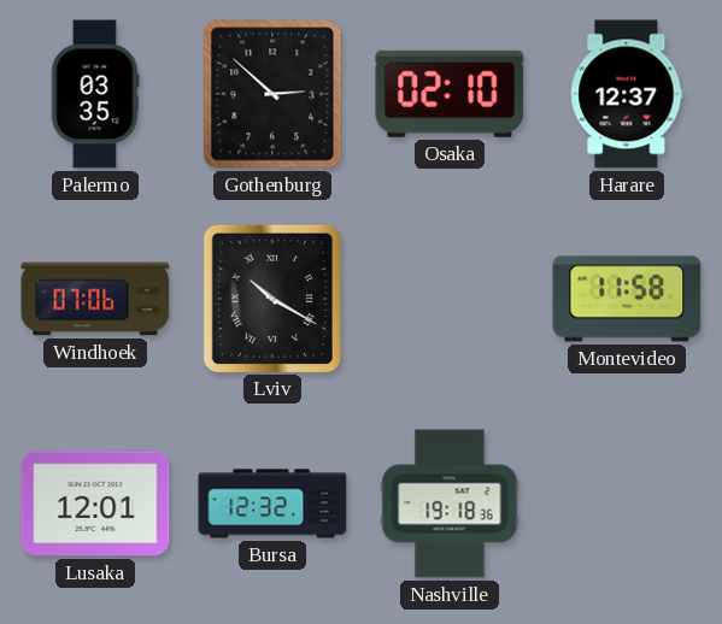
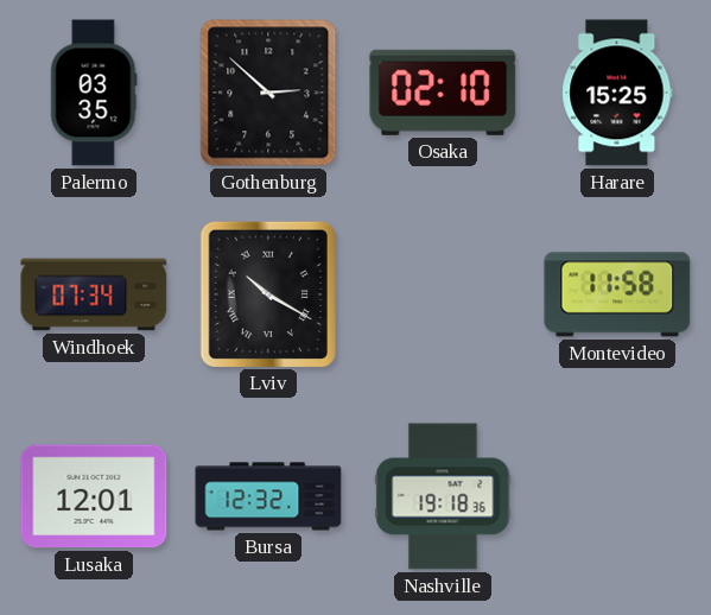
Harare: 12:37 -> 15:25
Windhoek: 07:06 -> 07:34
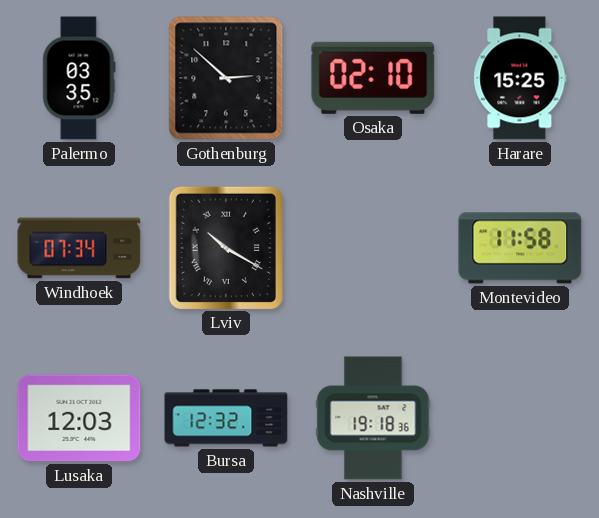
Lusaka: 12:01 -> 12:03
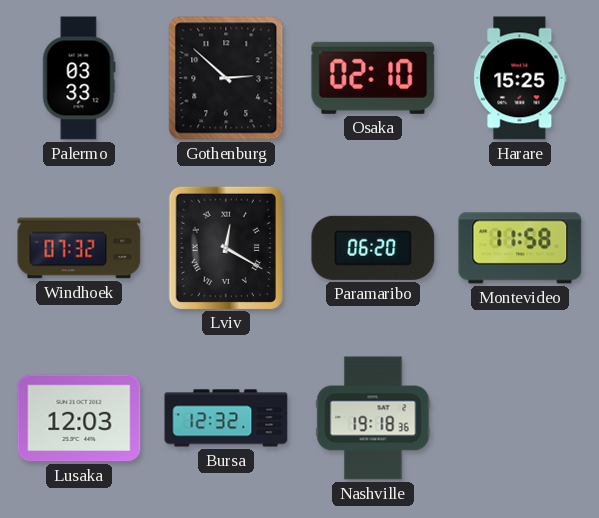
Palermo: 03:35 -> 03:33
Windhoek: 07:34 -> 07:32
Lviv: 10:20 -> 12:20
Paramaribo: none -> 06:20
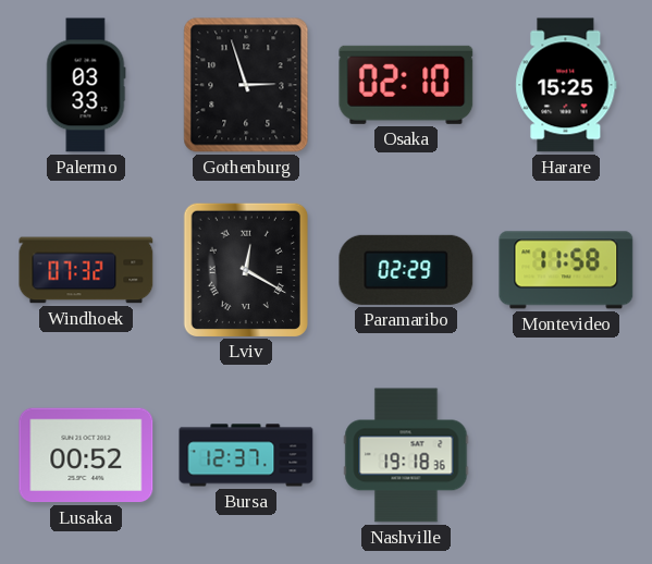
Gothenburg: 2:52 -> 2:57
Paramaribo: 06:20 -> 02:29
Lusaka: 12:03 -> 00:52
Bursa: 12:32 -> 12:37
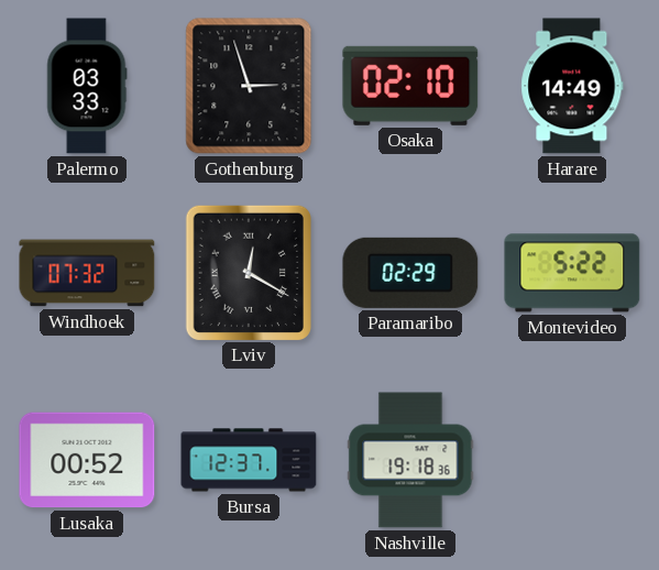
Harare: 15:25 -> 14:49
Montevideo: 11:58 -> 5:22
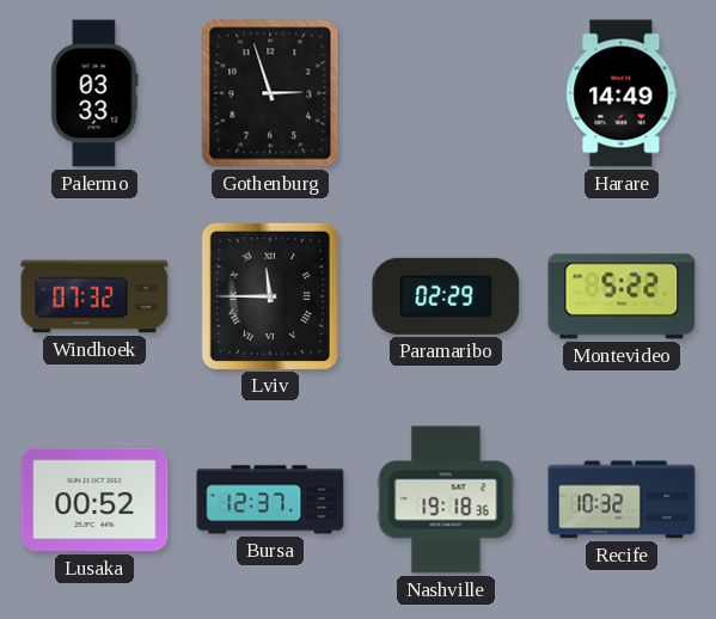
Osaka: 02:10 -> none
Lviv: 12:20 -> 11:45
Recife: none -> 10:32
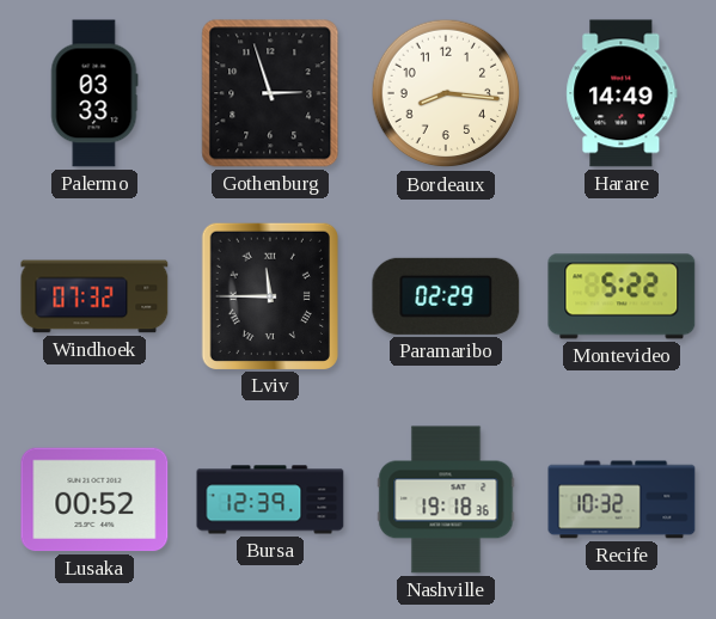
Bordeaux: none -> 8:16
Bursa: 12:37 -> 12:39
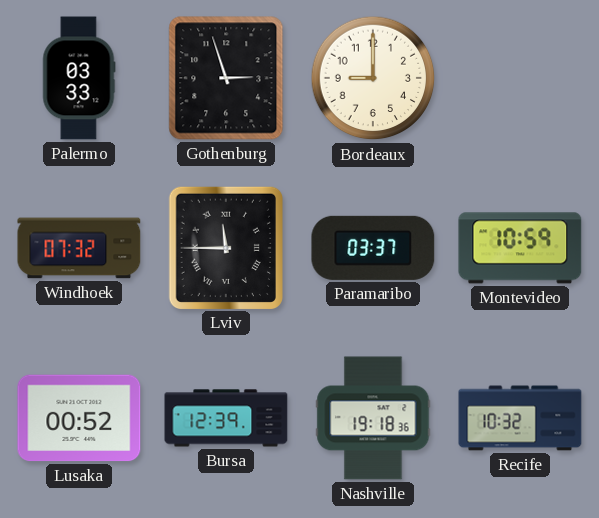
Bordeaux: 8:16 -> 9:00
Harare: 14:49 -> none
Paramaribo: 02:29 -> 03:37
Montevideo: 5:22 -> 10:59
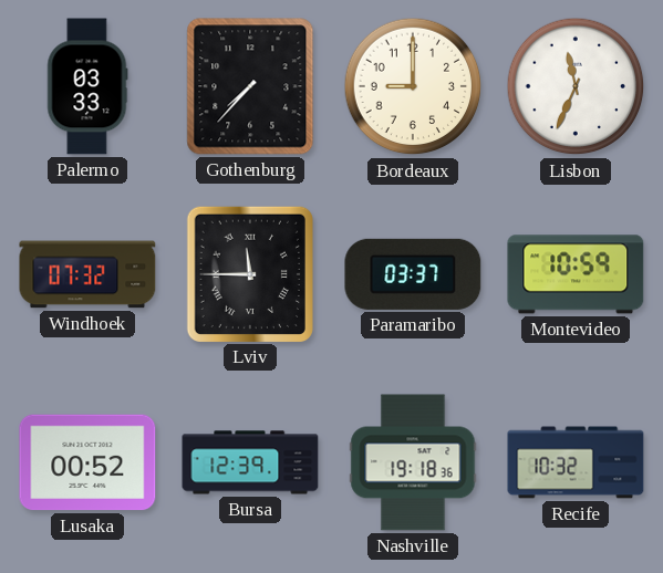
Gothenburg: 2:57 -> 7:37
Lisbon: none -> 11:34
